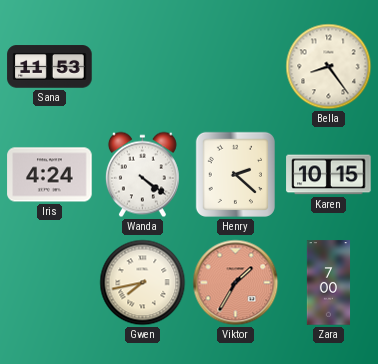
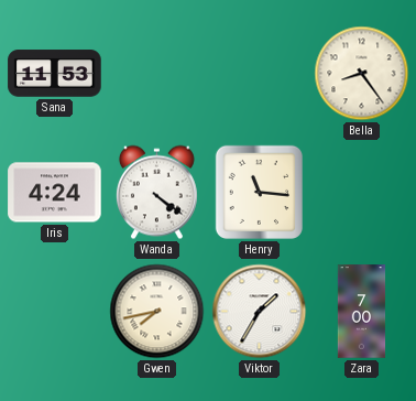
Henry: 2:22 -> 11:16
Karen: 10:15 -> none
Viktor dial: salmon -> white
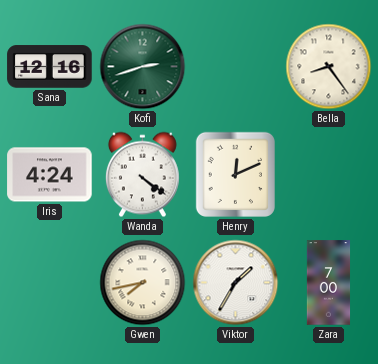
Sana: 11:53 -> 12:16
Kofi: none -> 2:42
Henry: 11:16 -> 12:11
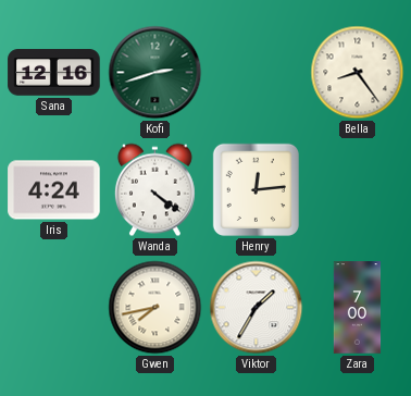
Henry: 12:11 -> 12:14
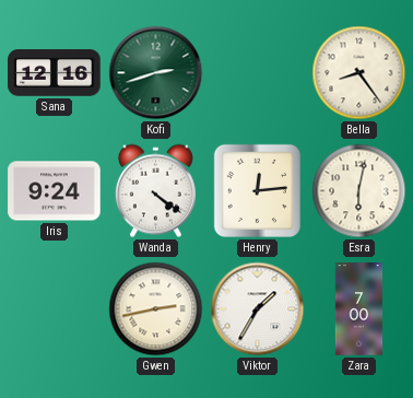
Iris: 4:24 -> 9:24
Esra: none -> 6:02
Gwen: 7:43 -> 2:43
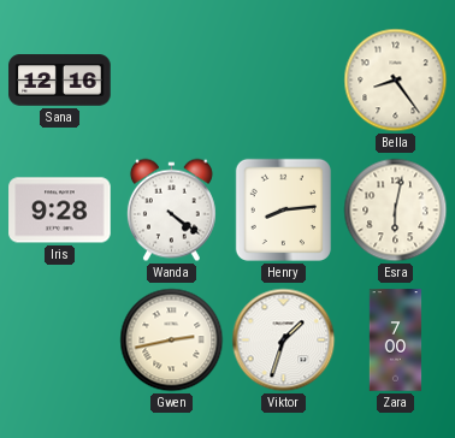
Kofi: 2:42 -> none
Iris: 9:24 -> 9:28
Henry: 12:14 -> 8:14
Viktor: 1:35 -> 1:33
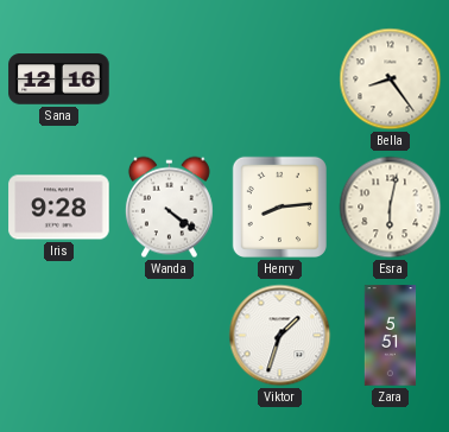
Gwen: 2:43 -> none
Zara: 7:00 -> 5:51
